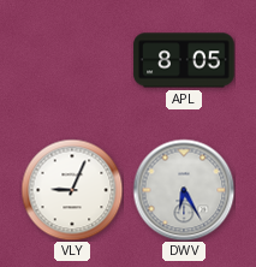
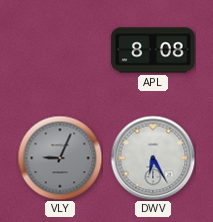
APL: 8:05 -> 8:08
VLY dial: white -> grey
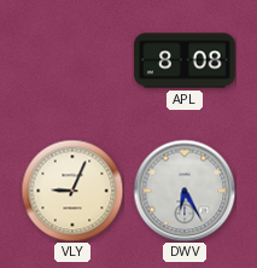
VLY dial: grey -> cream
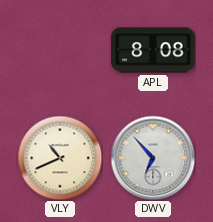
VLY: 9:04 -> 10:41
DWV: 6:25 -> 6:53
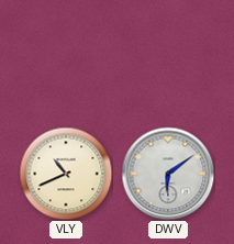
APL: 8:08 -> none
DWV: 6:53 -> 6:09
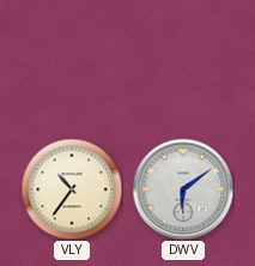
VLY: 10:41 -> 10:36
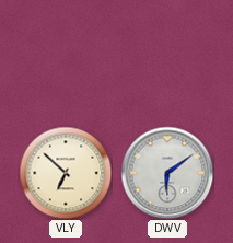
VLY: 10:36 -> 6:52
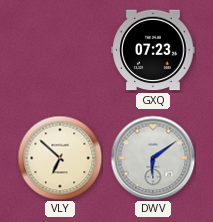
GXQ: none -> 07:23
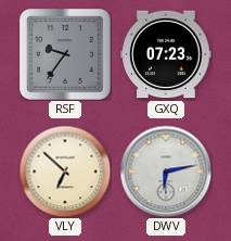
RSF: none -> 9:36
DWV: 6:09 -> 6:13
